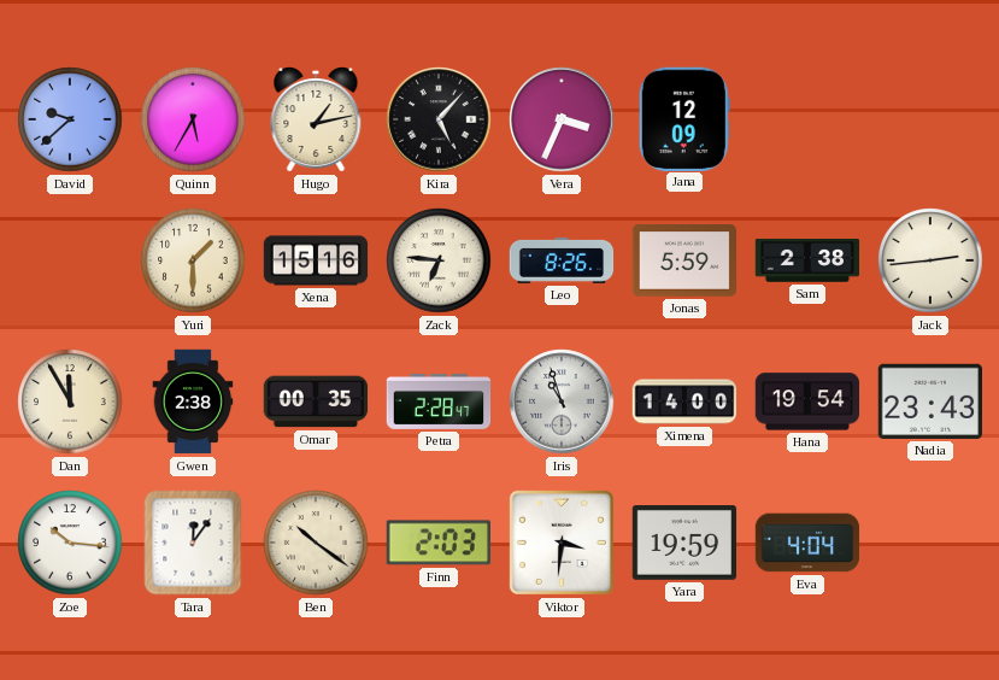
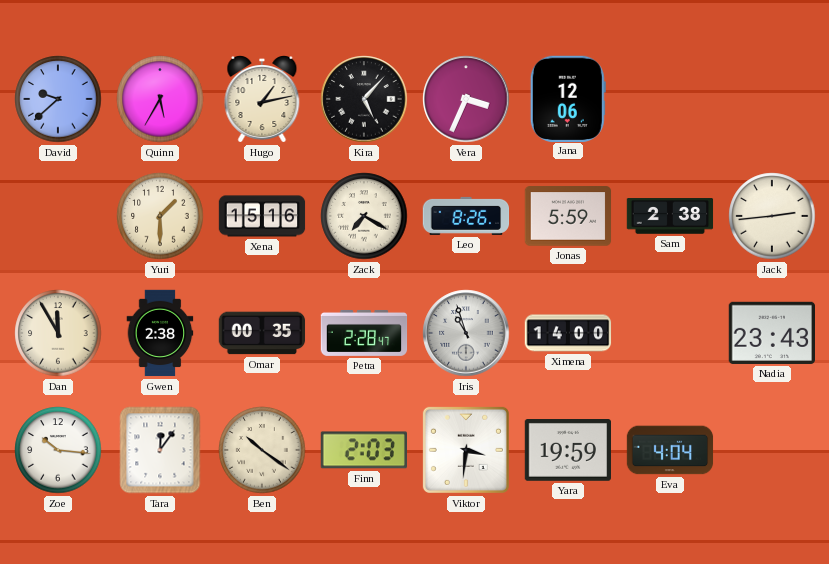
Jana: 12:09 -> 12:06
Zack: 6:46 -> 7:20
Hana: 19:54 -> none
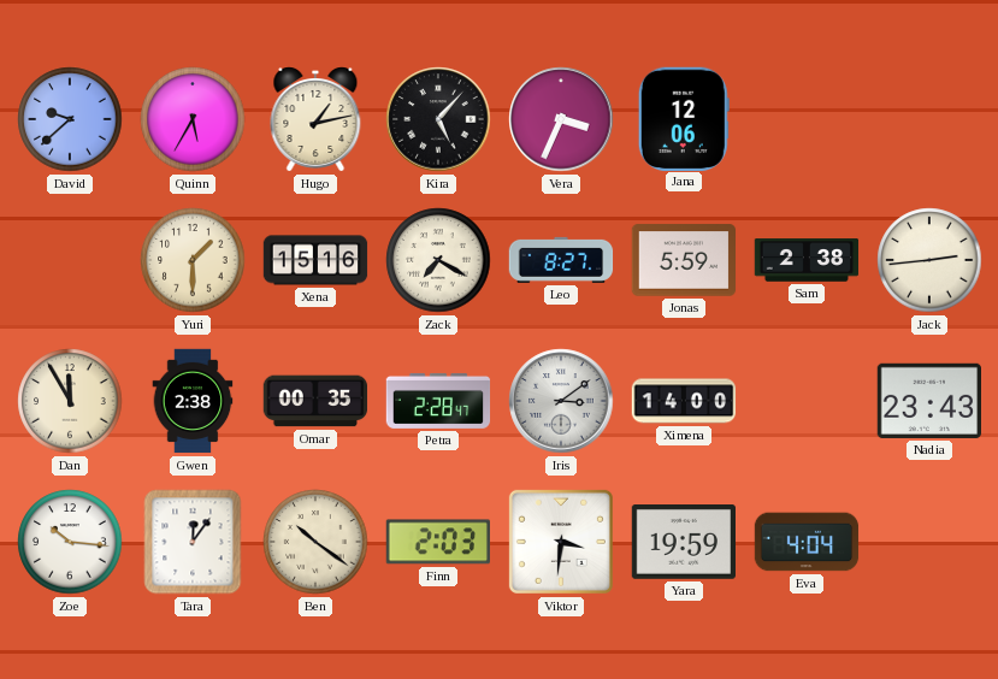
Leo: 8:26 -> 8:27
Iris: 10:57 -> 3:09
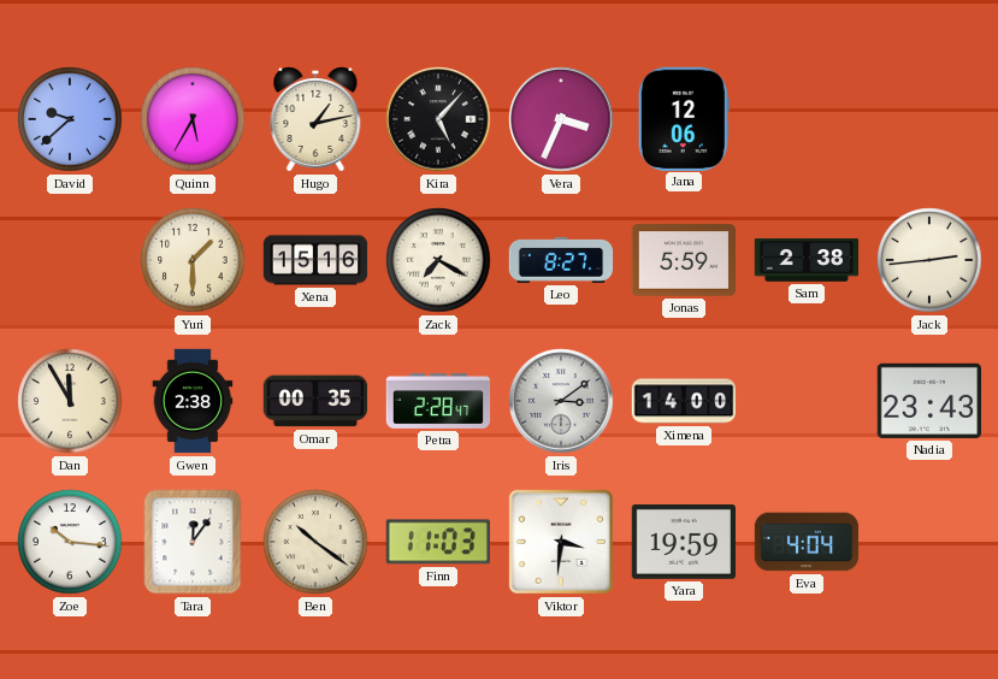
Finn: 2:03 -> 11:03
